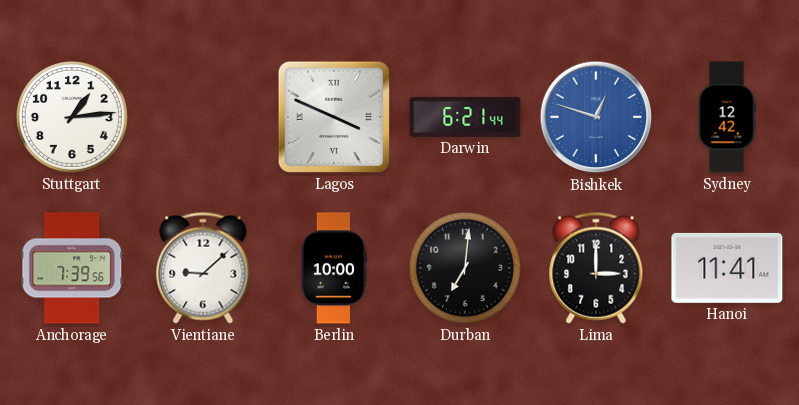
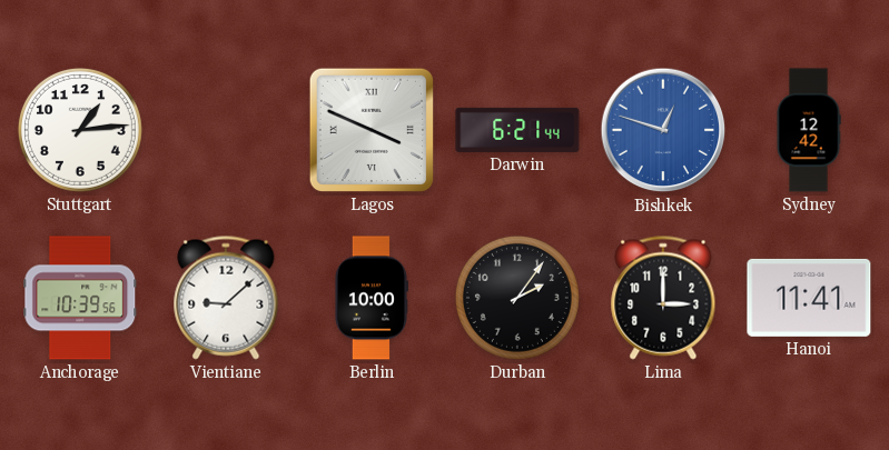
Anchorage: 7:39 -> 10:39
Durban: 7:01 -> 2:06
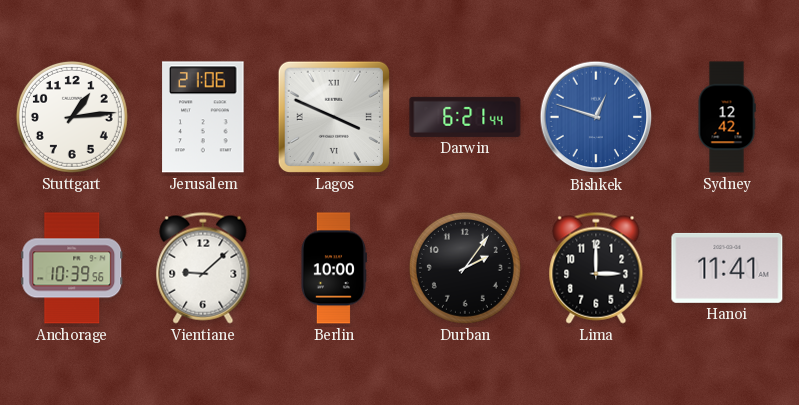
Jerusalem: none -> 21:06
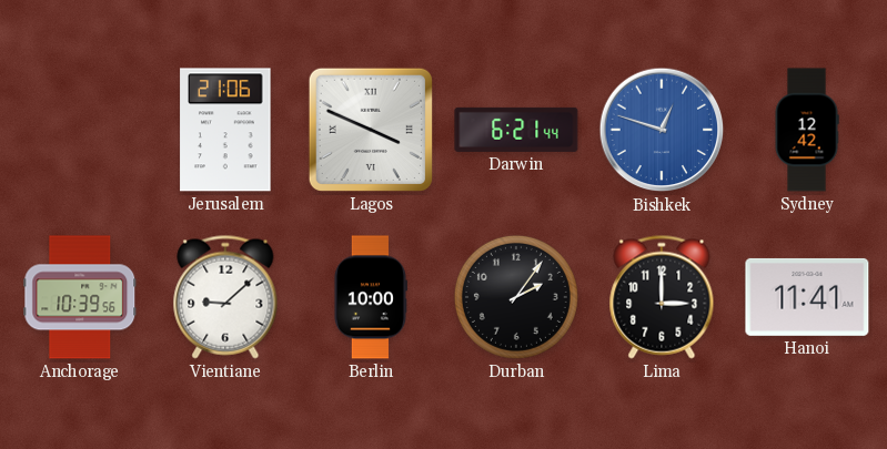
Stuttgart: 1:14 -> none
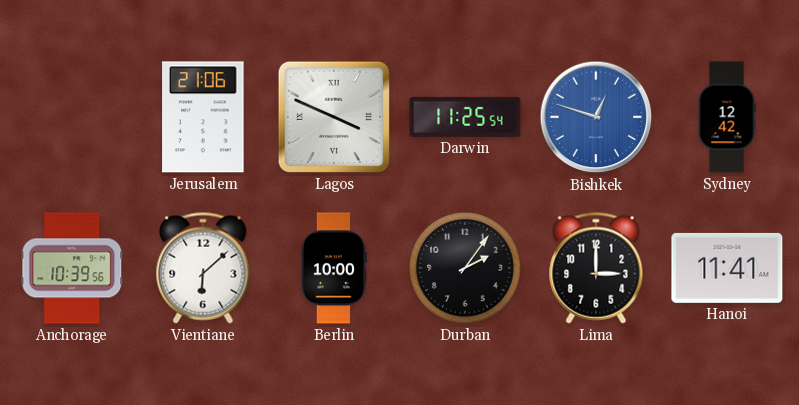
Darwin: 6:21 -> 11:25
Vientiane: 9:08 -> 6:08
